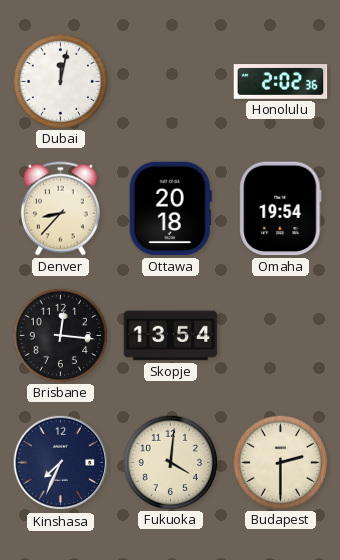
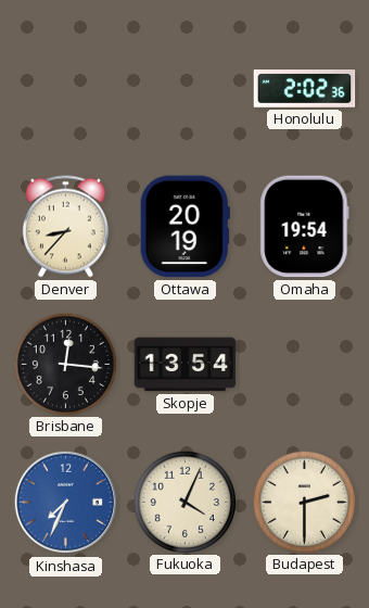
Dubai: 12:02 -> none
Ottawa: 20:18 -> 20:19
Kinshasa dial: navy -> blue
Fukuoka: 4:01 -> 4:04
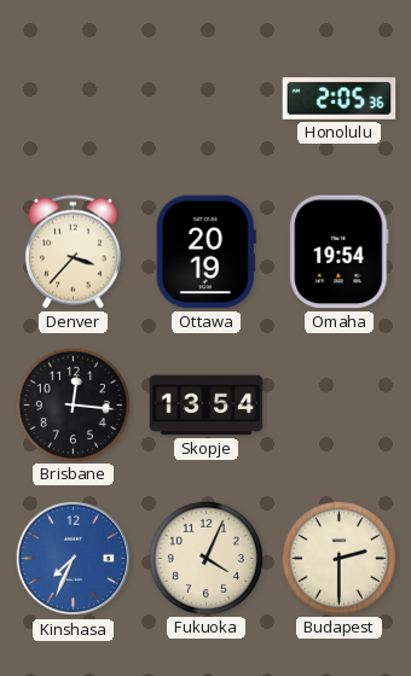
Honolulu: 2:02 -> 2:05
Denver: 8:37 -> 3:37
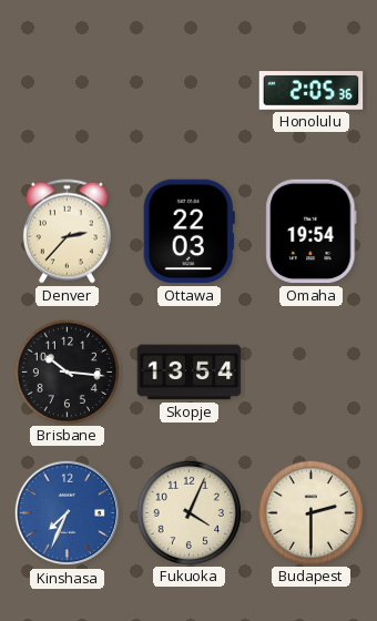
Denver: 3:37 -> 2:37
Ottawa: 20:19 -> 22:03
Brisbane: 12:16 -> 10:16
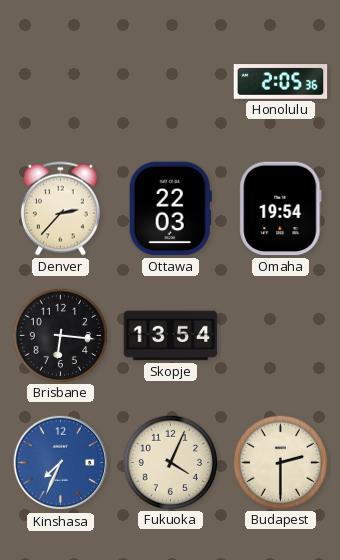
Brisbane: 10:16 -> 6:16
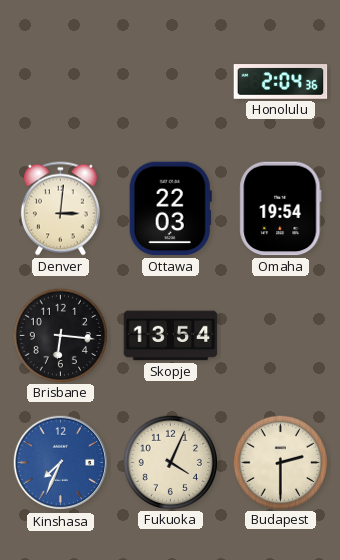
Honolulu: 2:05 -> 2:04
Denver: 2:37 -> 3:01
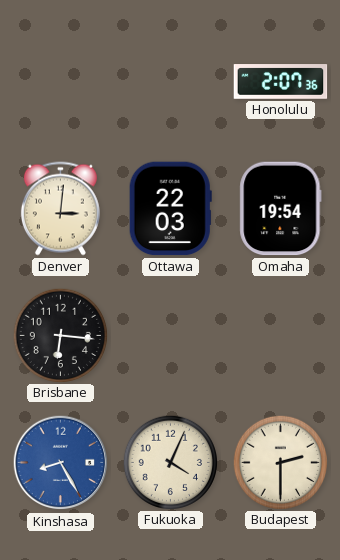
Honolulu: 2:04 -> 2:07
Skopje: 13:54 -> none
Kinshasa: 7:34 -> 8:25
